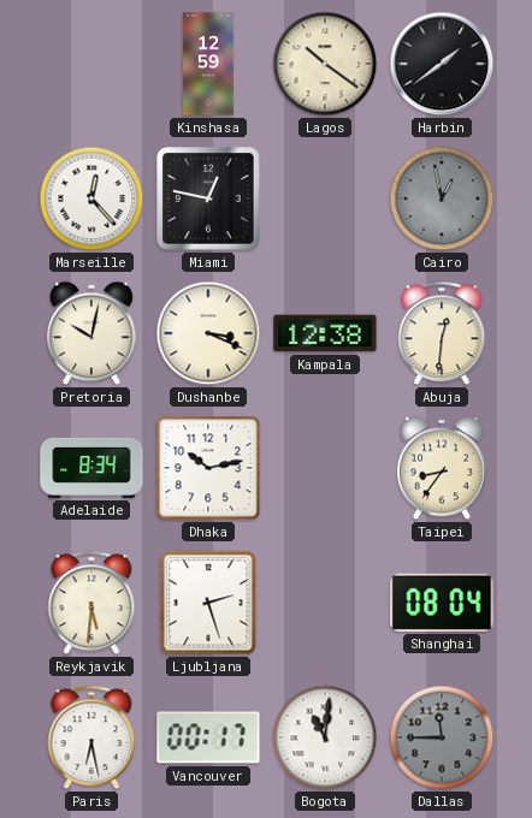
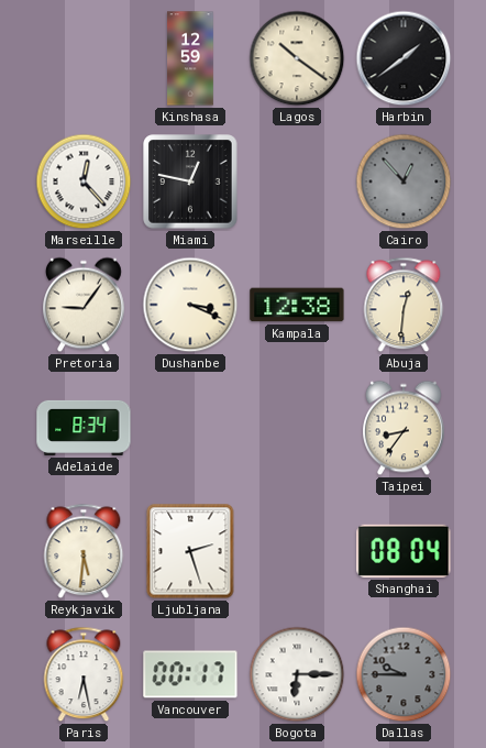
Cairo: 12:58 -> 12:53
Pretoria: 10:02 -> 9:06
Dhaka: 10:13 -> none
Bogota: 11:01 -> 6:15
Dallas: 11:45 -> 9:45
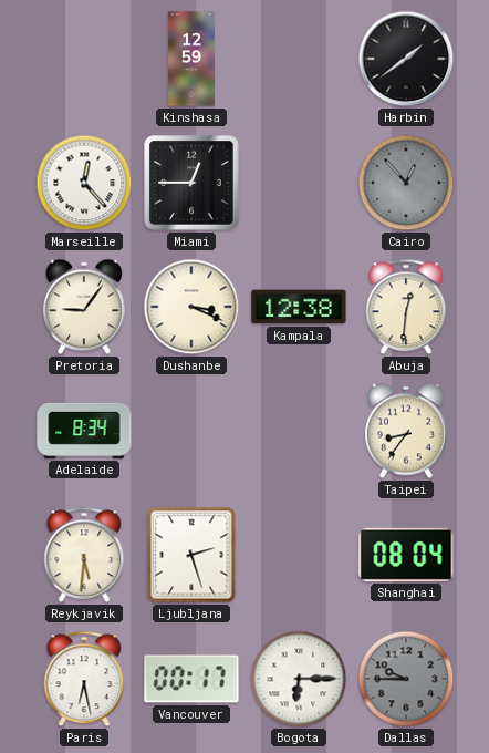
Lagos: 10:21 -> none
Miami: 12:47 -> 12:45
